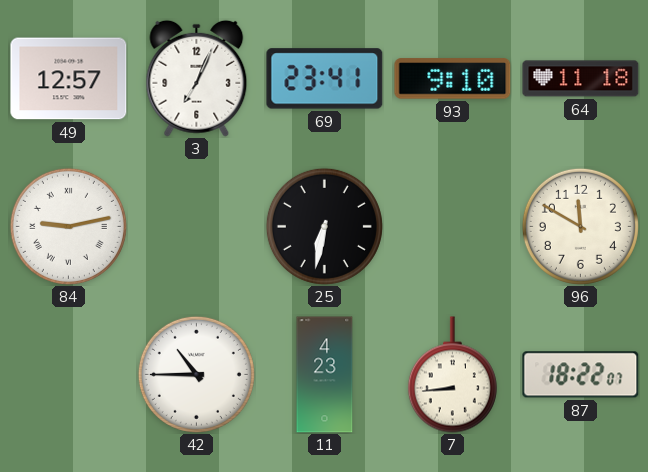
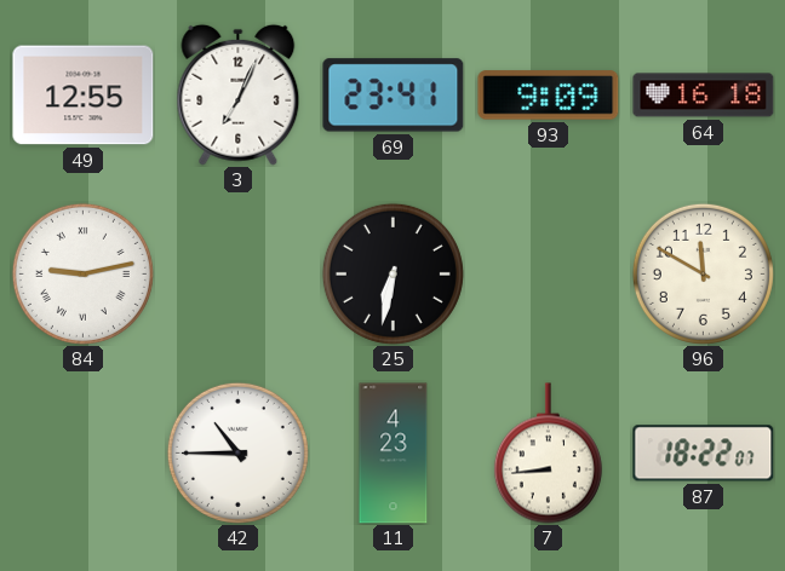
49: 12:57 -> 12:55
93: 9:10 -> 9:09
64: 11:18 -> 16:18
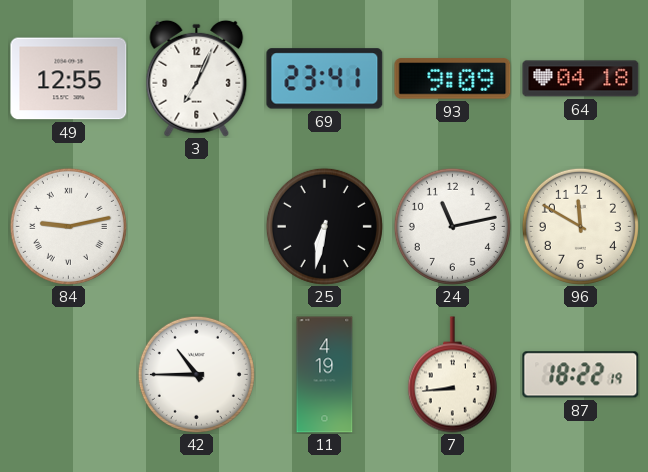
64: 16:18 -> 04:18
24: none -> 11:13
11: 4:23 -> 4:19
87: 18:22:07 -> 18:22:19
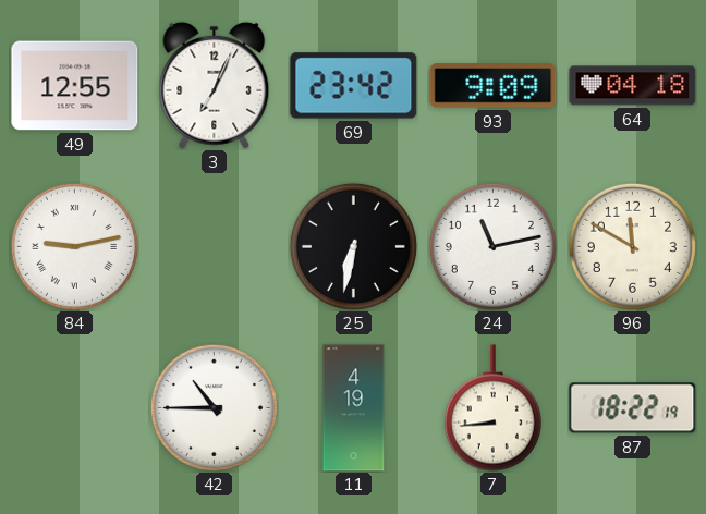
69: 23:41 -> 23:42
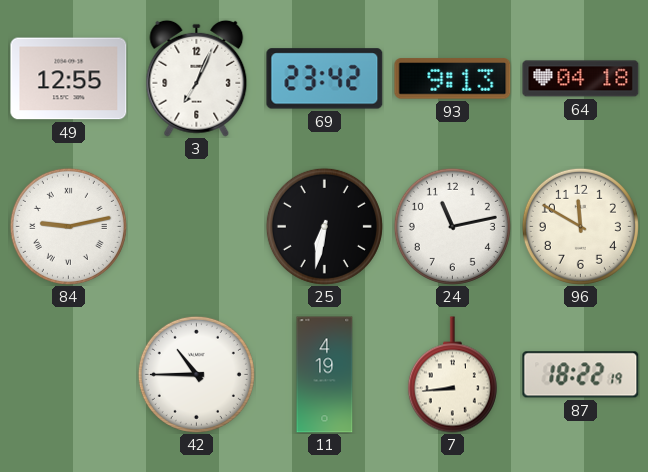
93: 9:09 -> 9:13
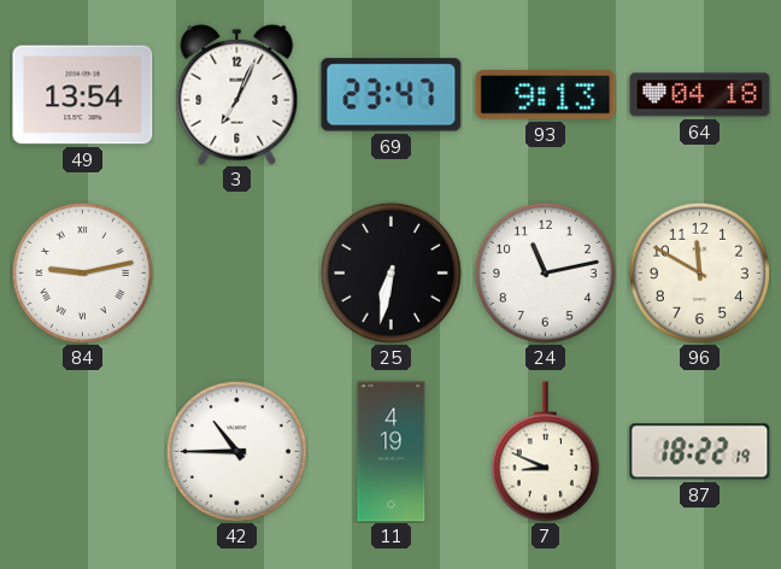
49: 12:55 -> 13:54
69: 23:42 -> 23:47
7: 8:44 -> 8:49
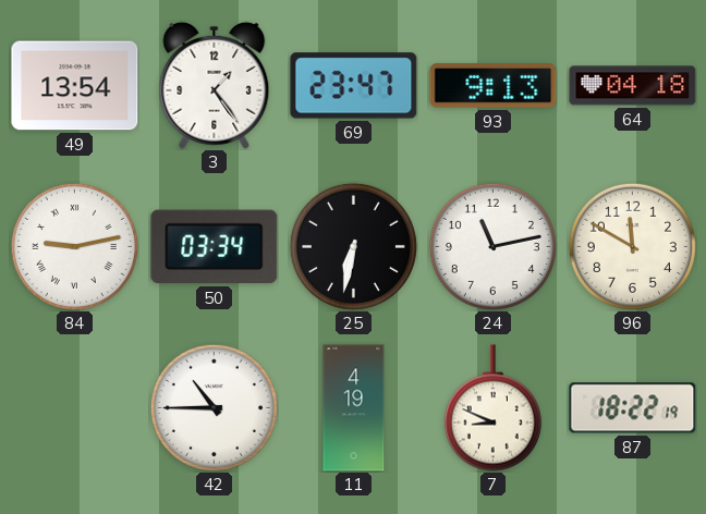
3: 7:04 -> 1:24
50: none -> 03:34
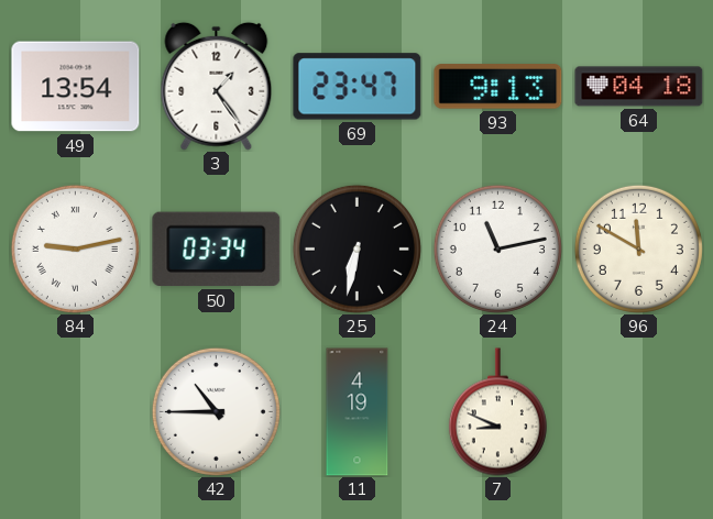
87: 18:22 -> none
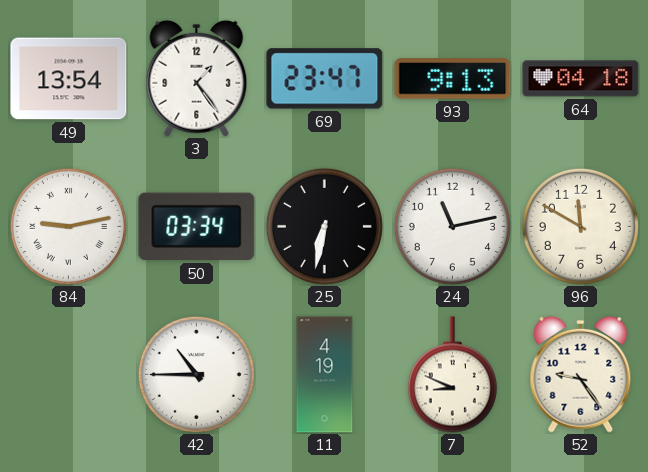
52: none -> 9:24
